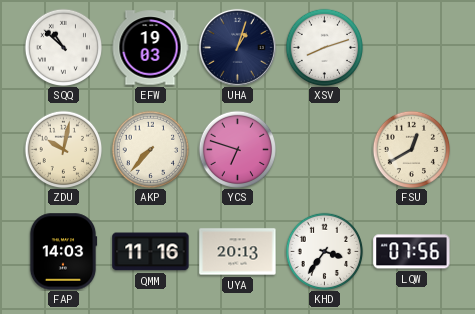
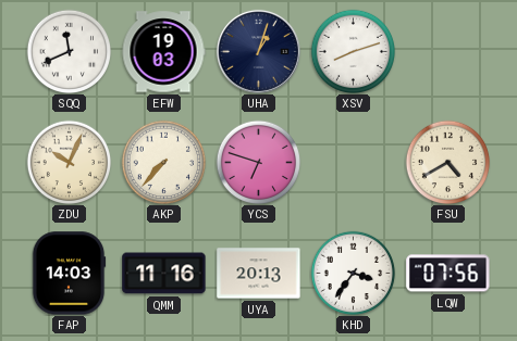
SQQ: 10:52 -> 11:41
ZDU: 10:02 -> 10:04
FSU: 12:40 -> 4:40
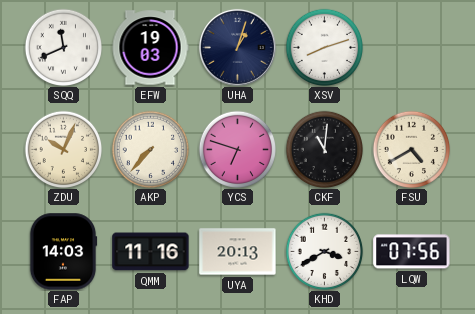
CKF: none -> 11:01
KHD: 3:36 -> 3:40
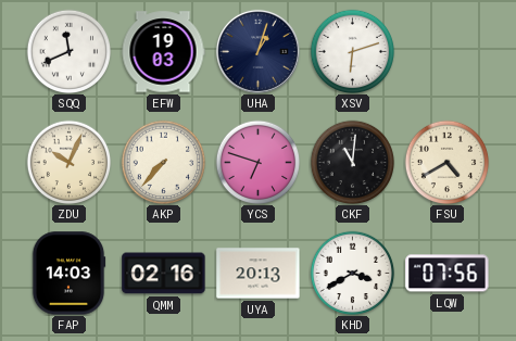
XSV: 8:12 -> 6:12
QMM: 11:16 -> 02:16
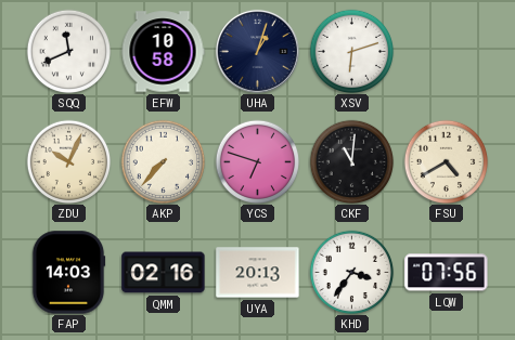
EFW: 19:03 -> 10:58
KHD: 3:40 -> 3:36
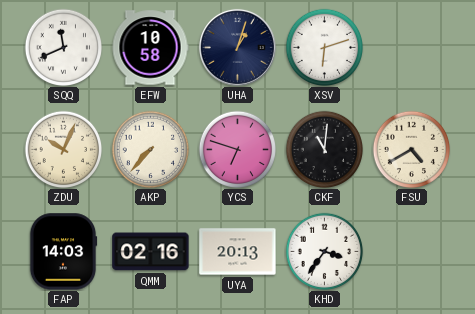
LQW: 07:56 -> none
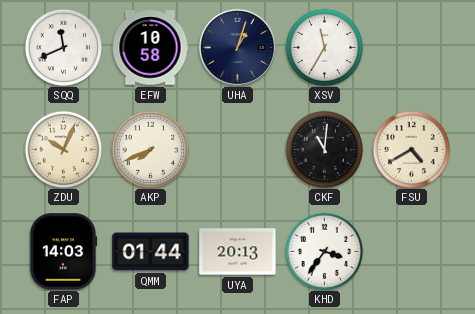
XSV: 6:12 -> 11:35
AKP: 7:37 -> 7:41
YCS: 6:48 -> none
QMM: 02:16 -> 01:44
